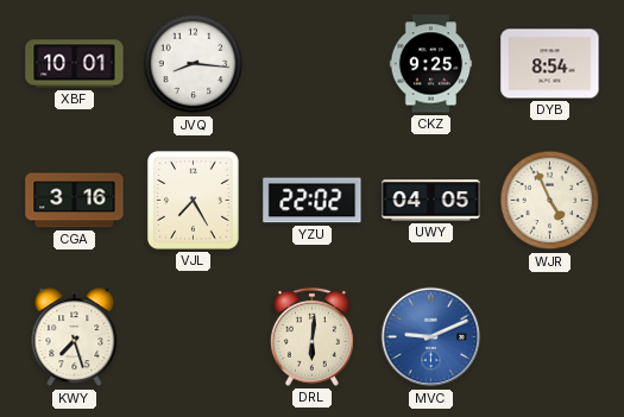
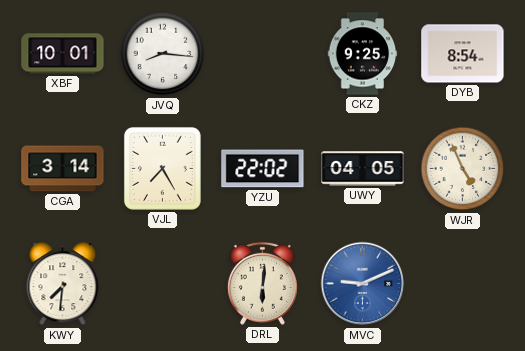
CGA: 3:16 -> 3:14
KWY: 7:27 -> 7:31
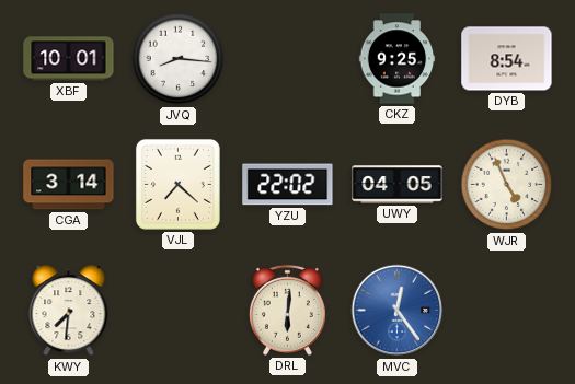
VJL: 7:25 -> 7:22
MVC: 9:11 -> 12:24
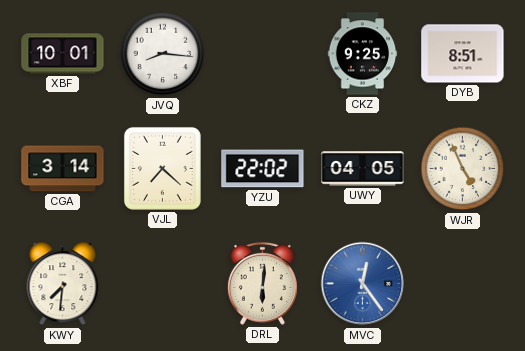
DYB: 8:54 -> 8:51
